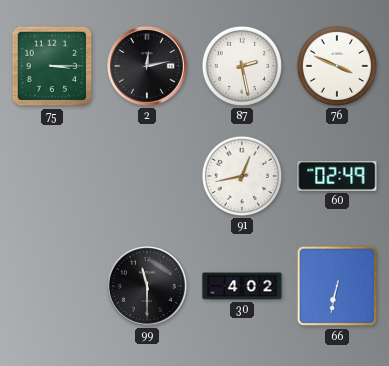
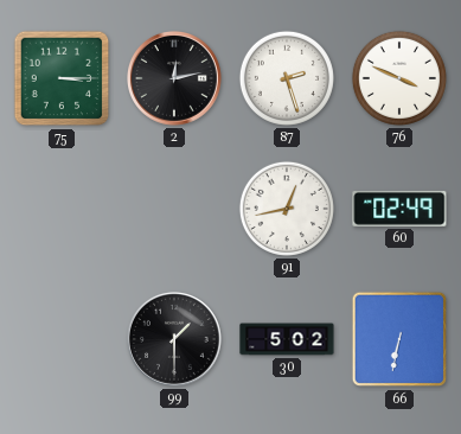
87: 2:28 -> 2:27
99: 11:30 -> 1:30
30: 4:02 -> 5:02
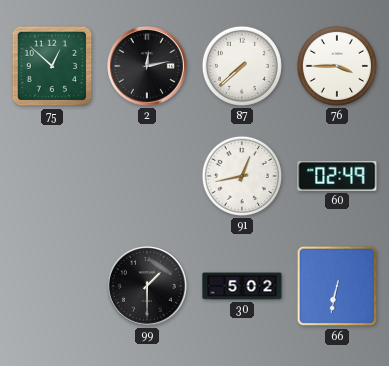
75: 3:15 -> 12:52
87: 2:27 -> 7:38
76: 3:49 -> 3:45
